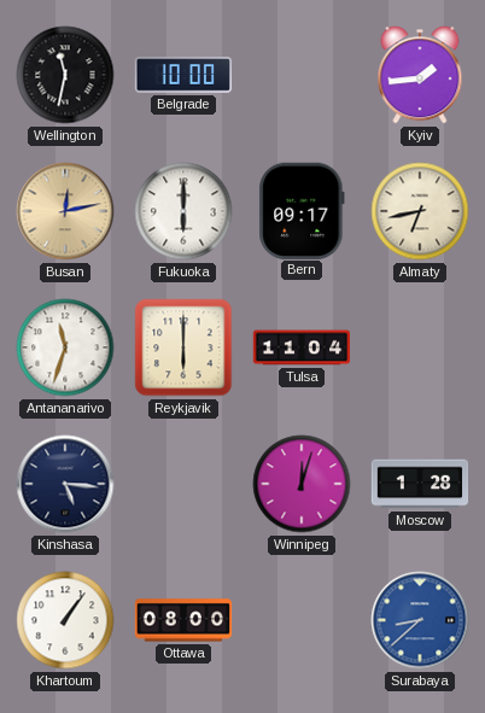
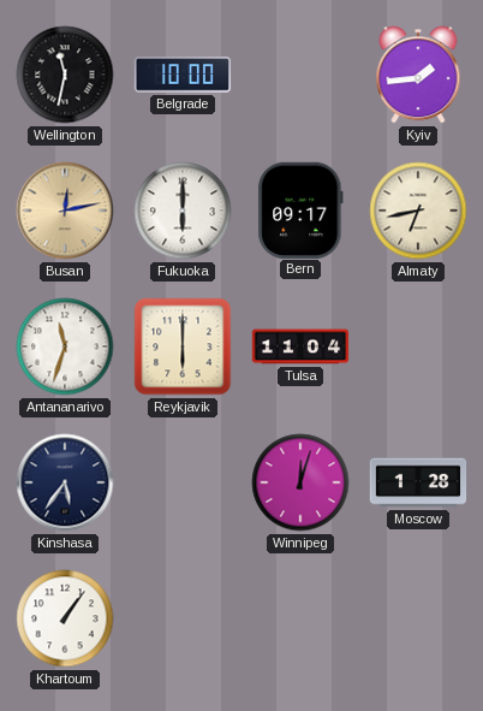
Kinshasa: 5:16 -> 5:36
Ottawa: 08:00 -> none
Surabaya: 8:38 -> none
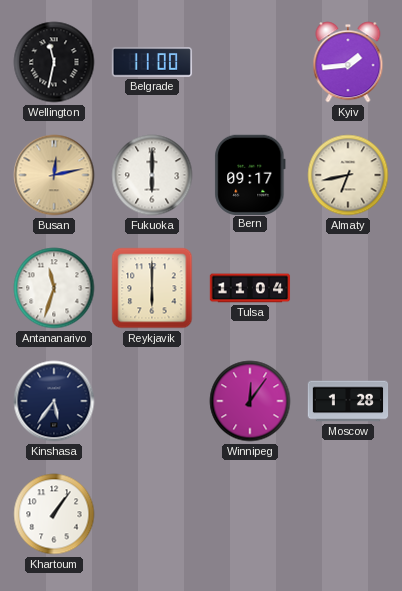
Belgrade: 10:00 -> 11:00
Winnipeg: 12:03 -> 12:06
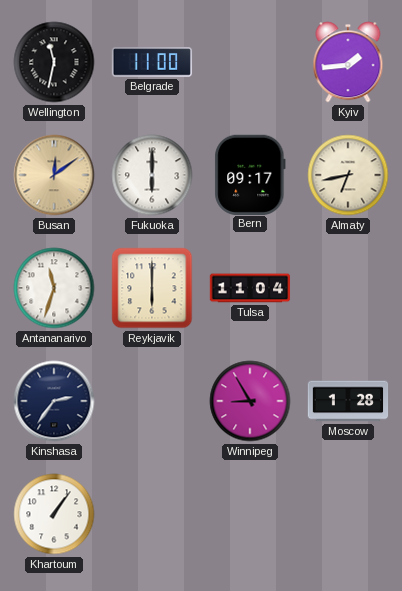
Busan: 12:13 -> 12:09
Kinshasa: 5:36 -> 2:36
Winnipeg: 12:06 -> 8:55
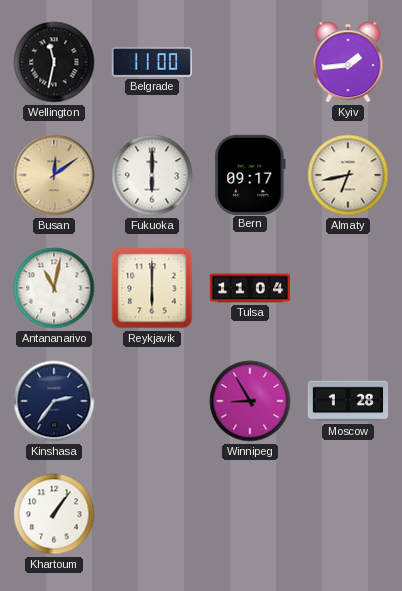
Antananarivo: 11:33 -> 11:02
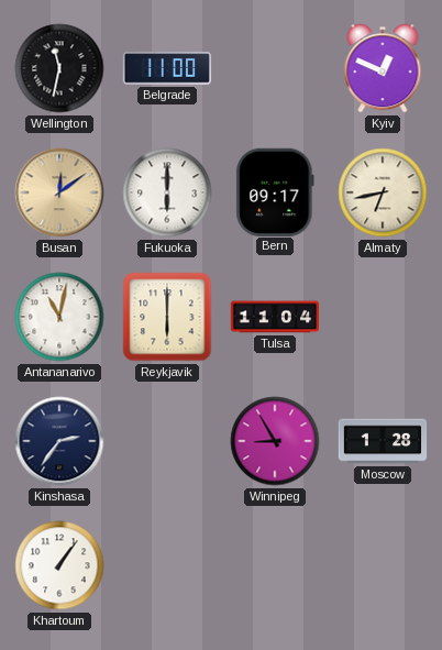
Kyiv: 1:44 -> 12:49
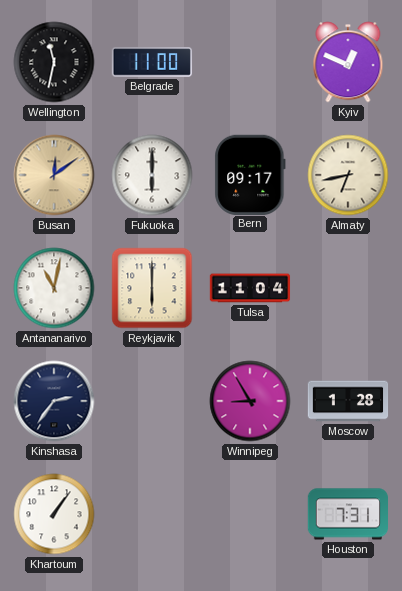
Houston: none -> 7:31
